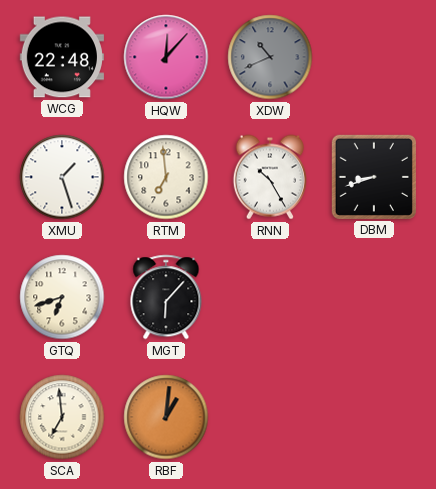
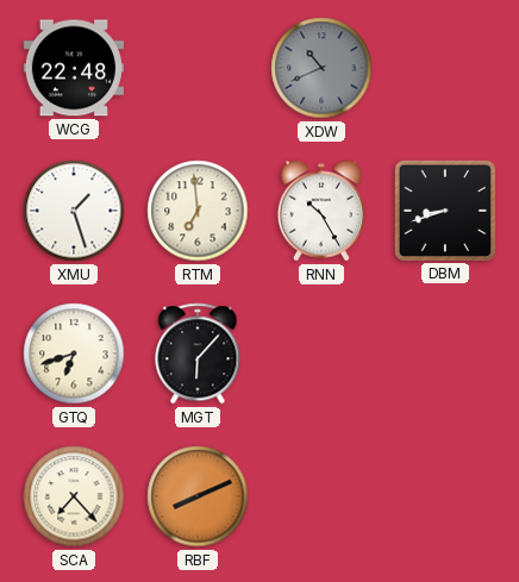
HQW: 12:07 -> none
SCA: 6:59 -> 7:23
RBF: 1:01 -> 8:11
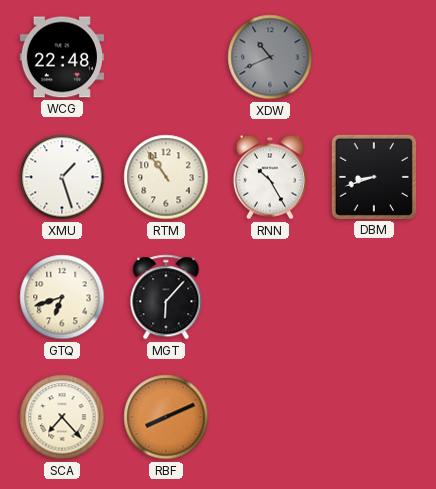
RTM: 6:59 -> 10:54
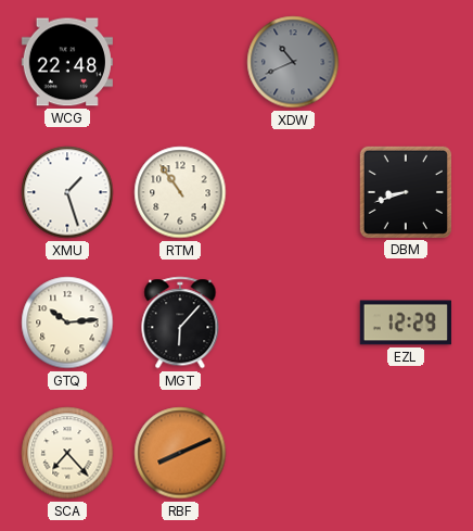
RNN: 10:25 -> none
GTQ: 6:42 -> 10:14
EZL: none -> 12:29
